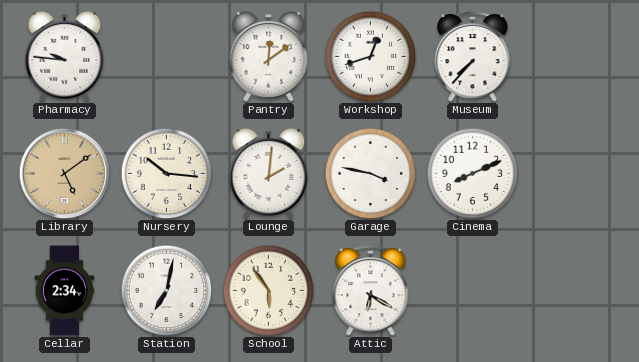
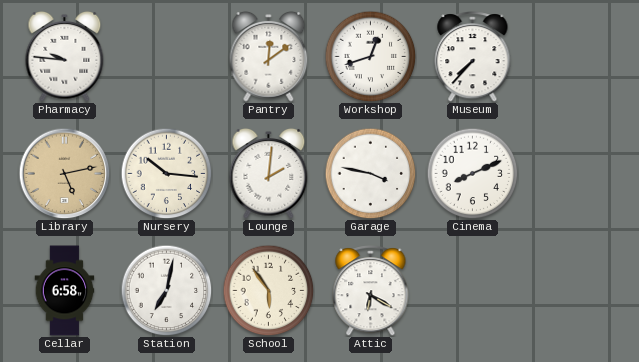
Library: 5:09 -> 5:13
Cellar: 2:34 -> 6:58
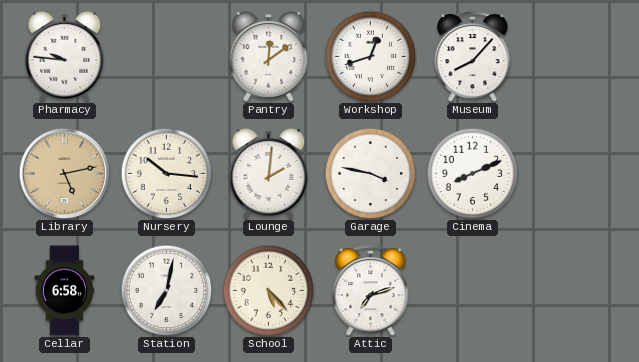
Museum: 7:37 -> 8:07
School: 5:54 -> 5:23
Attic: 6:20 -> 7:12
